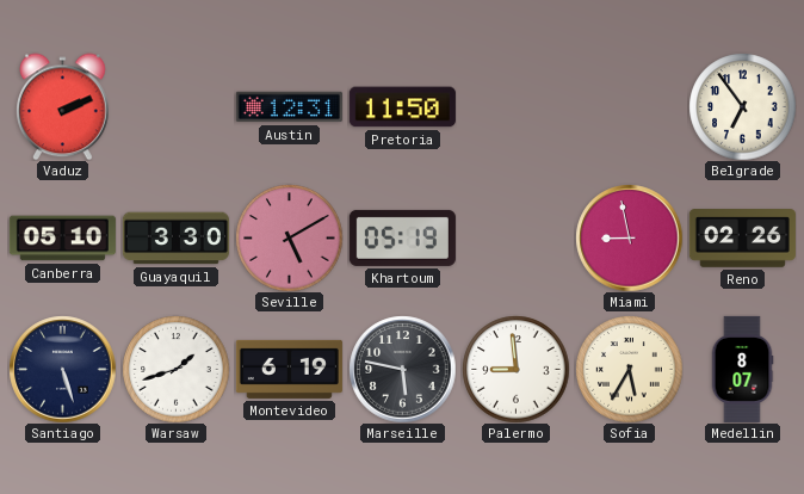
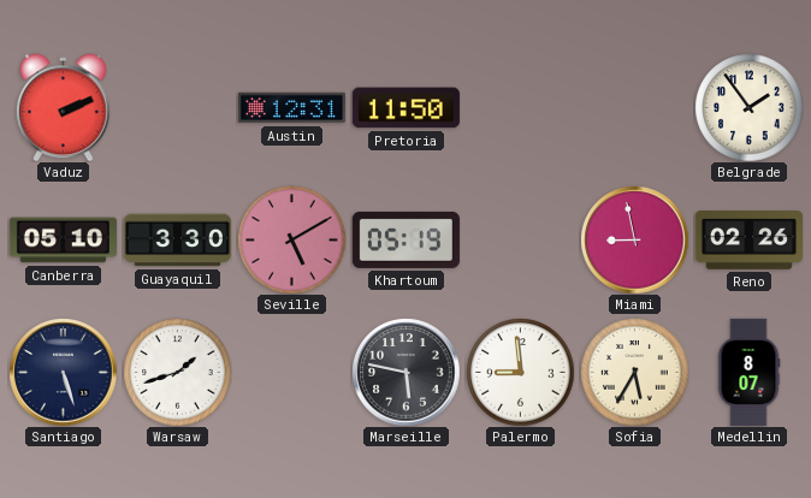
Belgrade: 6:54 -> 1:54
Montevideo: 6:19 -> none
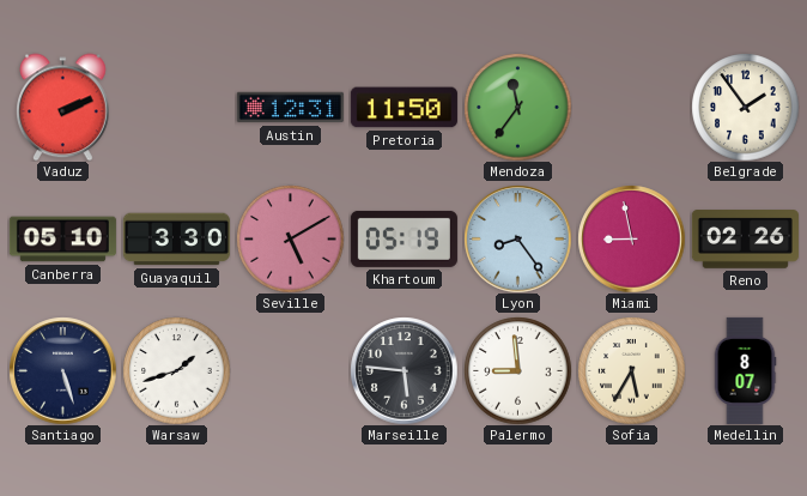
Mendoza: none -> 11:36
Lyon: none -> 8:24
Marseille: 5:47 -> 5:46
